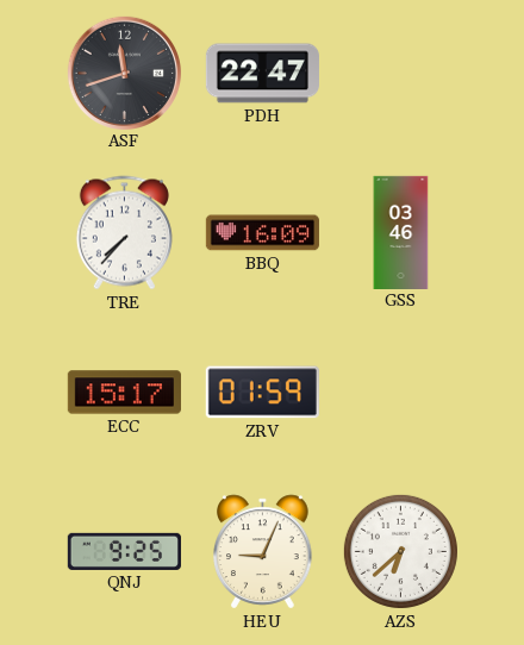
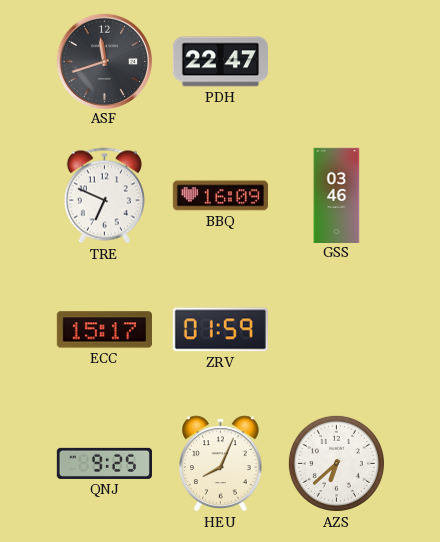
TRE: 7:37 -> 6:49
HEU: 9:04 -> 8:04
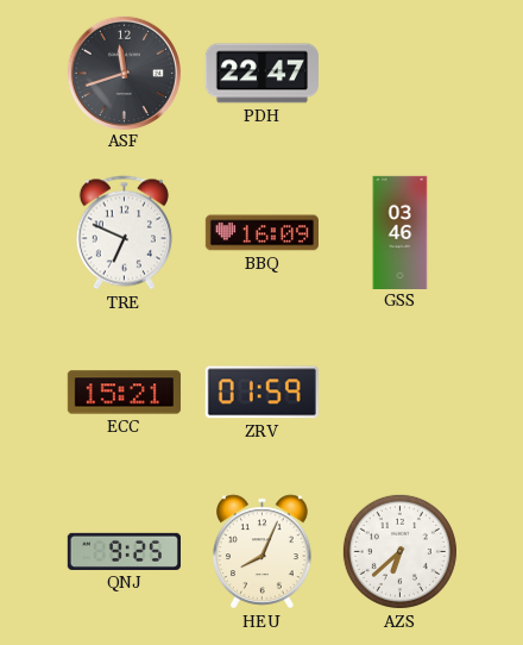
ECC: 15:17 -> 15:21
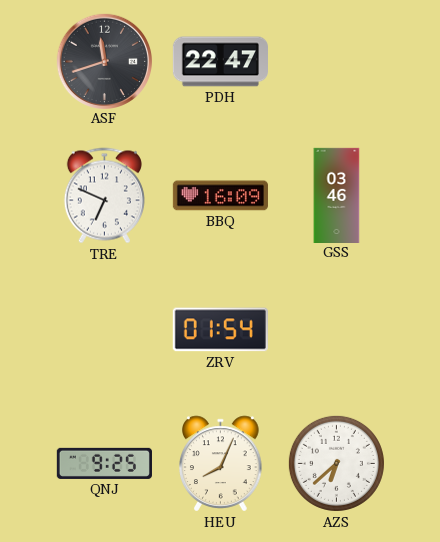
ECC: 15:21 -> none
ZRV: 01:59 -> 01:54
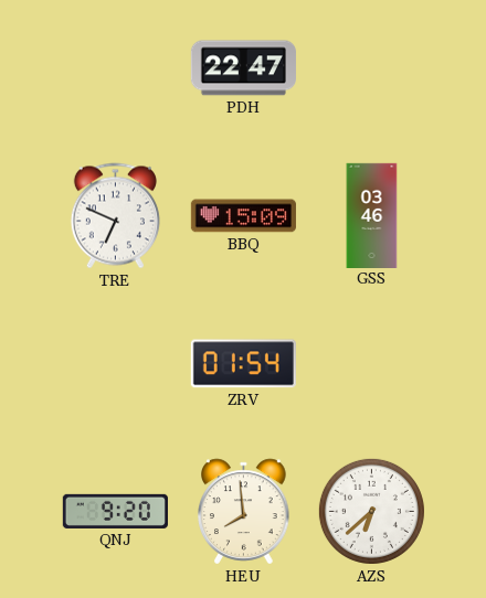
ASF: 11:42 -> none
BBQ: 16:09 -> 15:09
QNJ: 9:25 -> 9:20
HEU: 8:04 -> 7:59
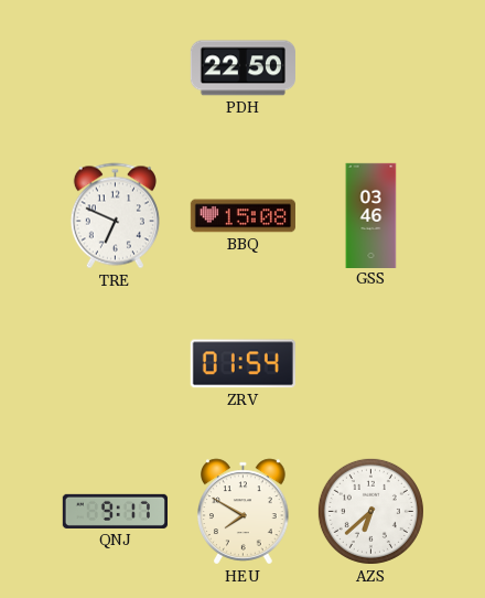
PDH: 22:47 -> 22:50
BBQ: 15:09 -> 15:08
QNJ: 9:20 -> 9:17
HEU: 7:59 -> 7:50
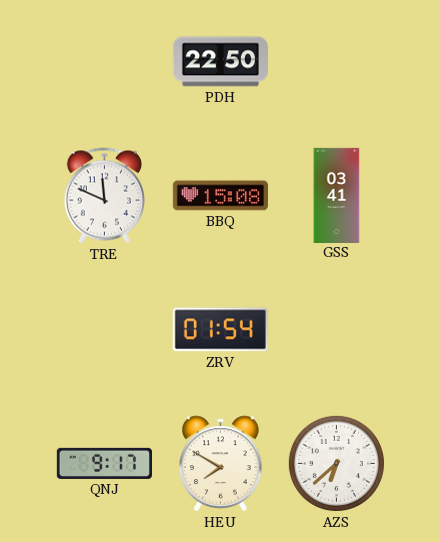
TRE: 6:49 -> 11:49
GSS: 03:46 -> 03:41
